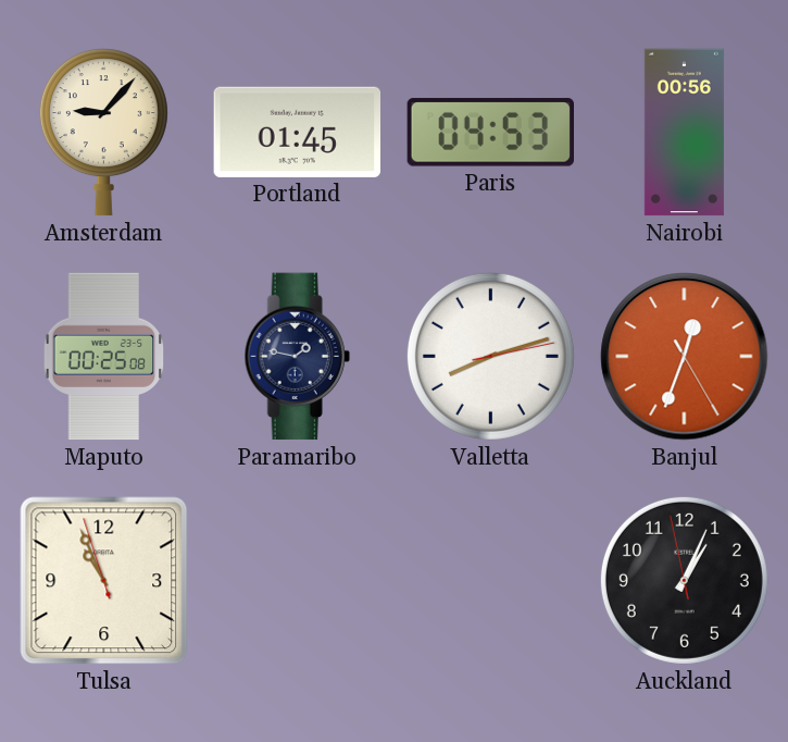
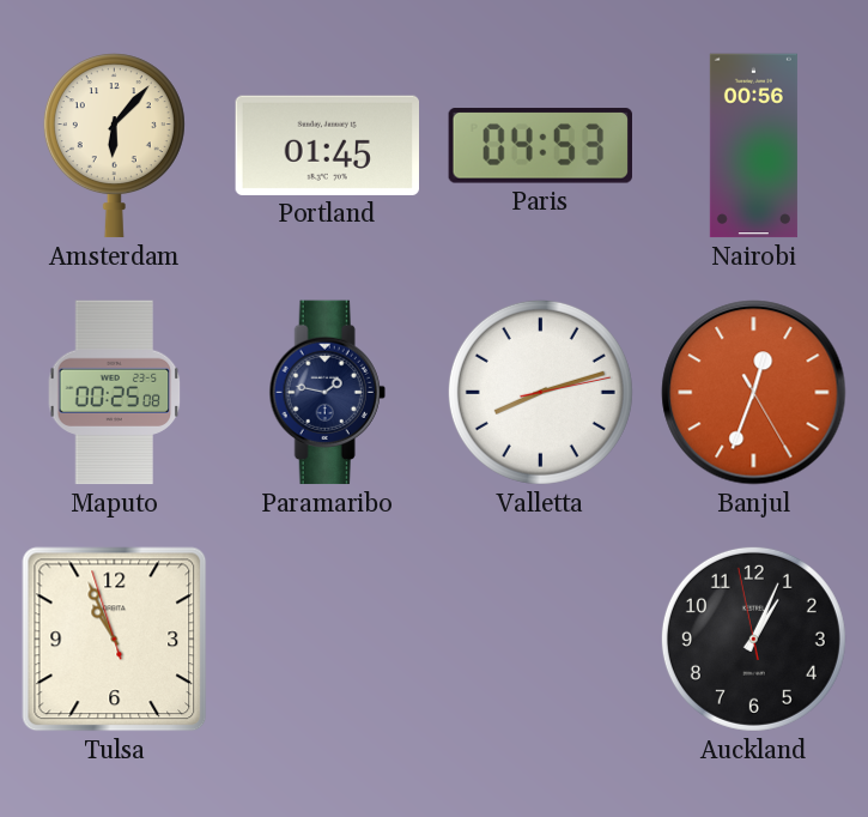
Amsterdam: 9:07 -> 6:07
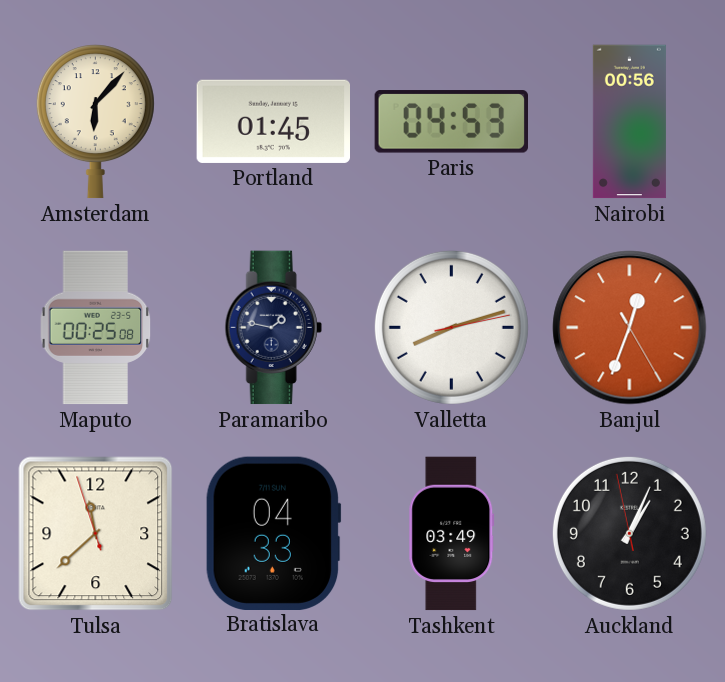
Tulsa: 10:55 -> 11:37
Bratislava: none -> 04:33
Tashkent: none -> 03:49
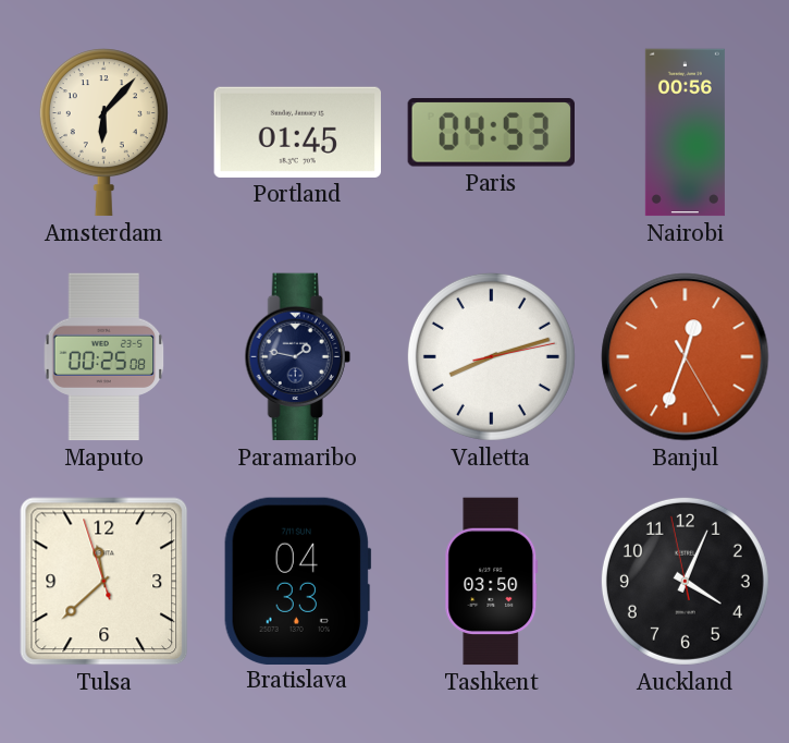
Tashkent: 03:49 -> 03:50
Auckland: 1:03 -> 4:03
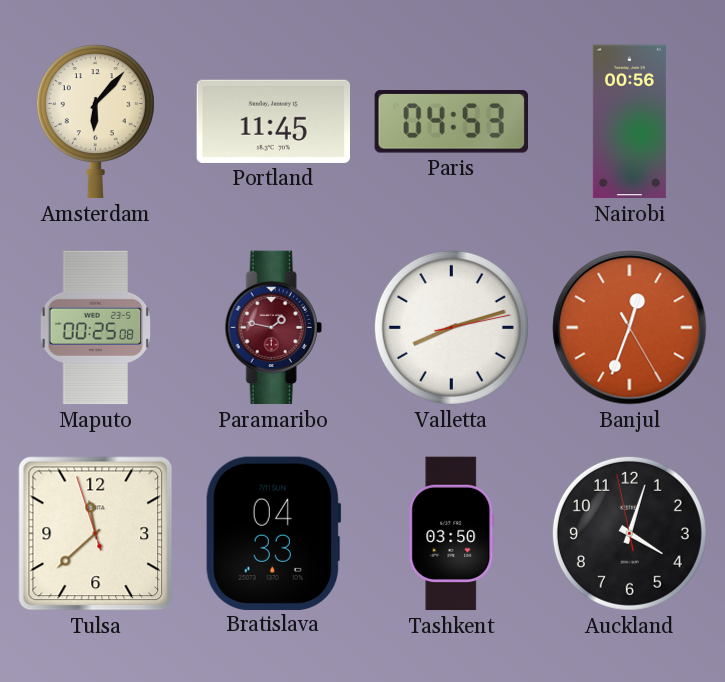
Portland: 01:45 -> 11:45
Paramaribo dial: navy -> burgundy
Auckland: 4:03 -> 4:02
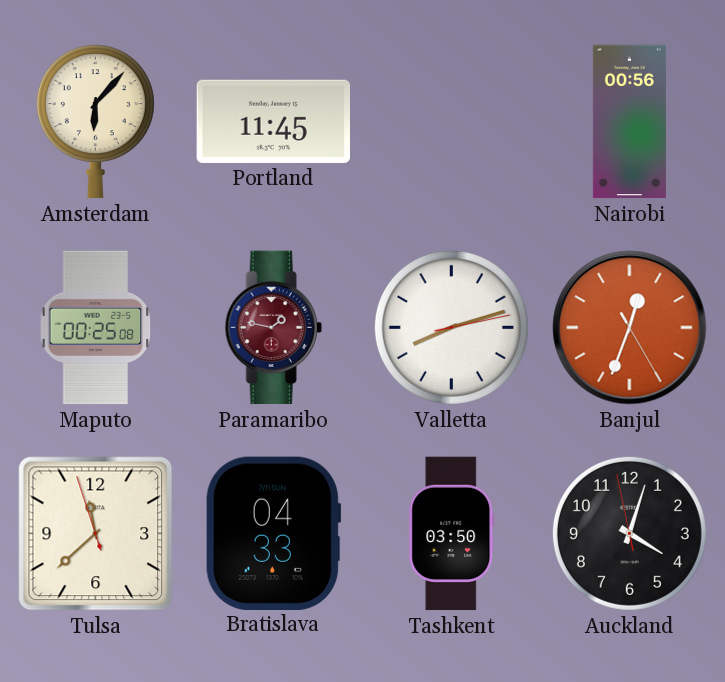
Paris: 04:53 -> none
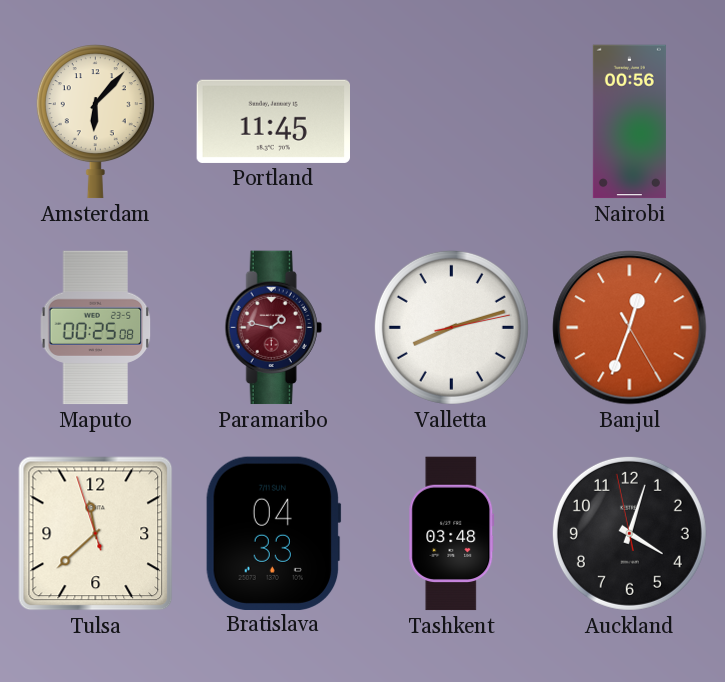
Tashkent: 03:50 -> 03:48
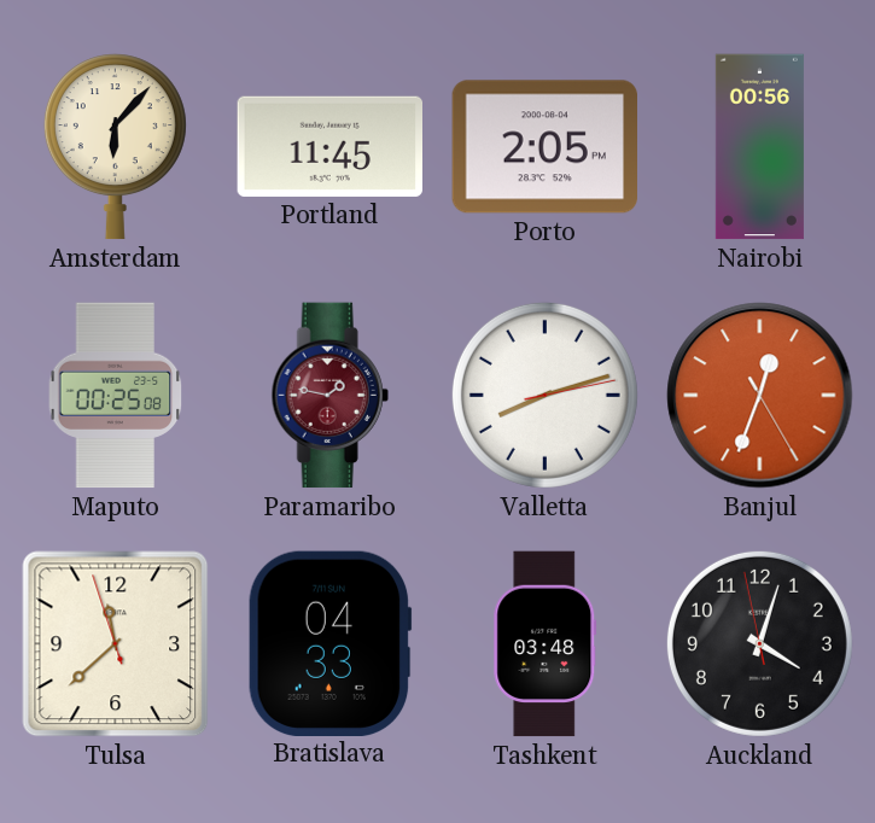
Porto: none -> 2:05
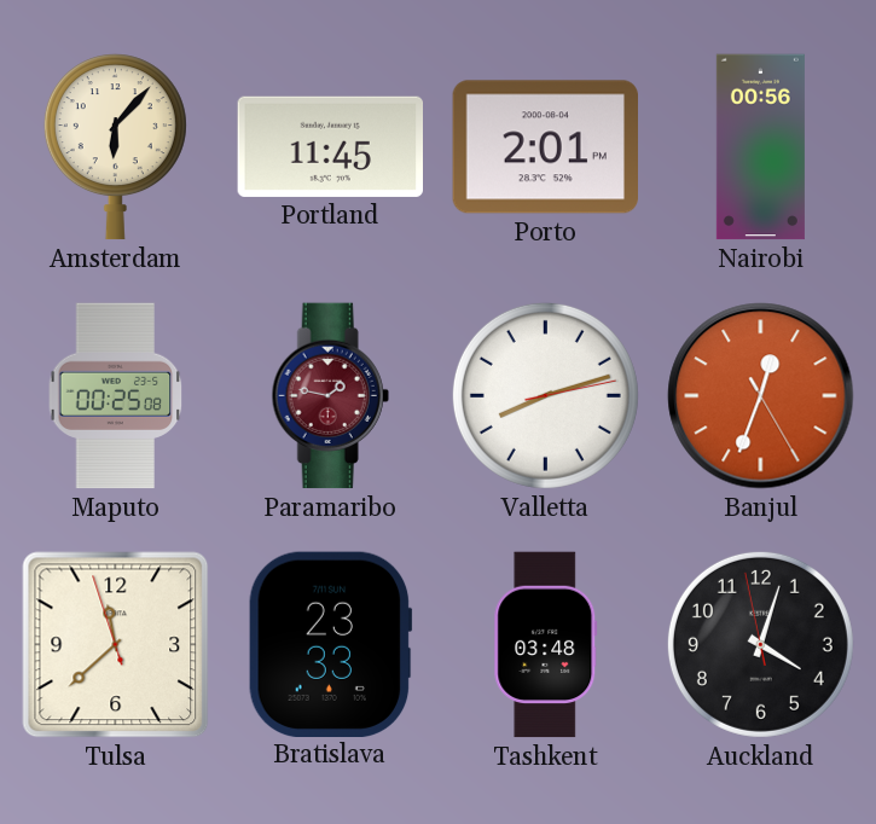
Porto: 2:05 -> 2:01
Bratislava: 04:33 -> 23:33
